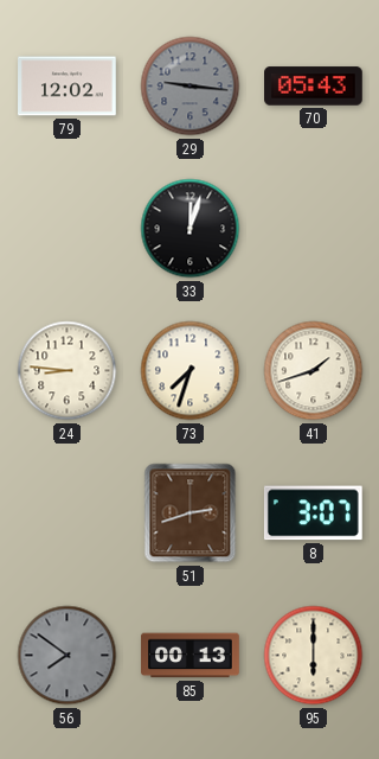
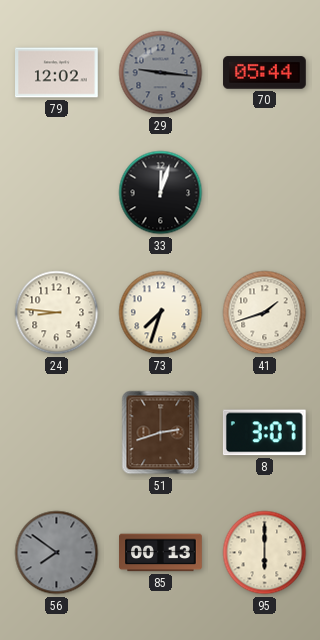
70: 05:43 -> 05:44
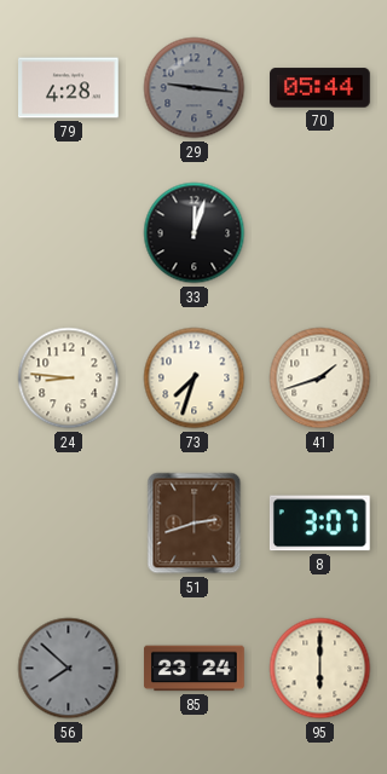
79: 12:02 -> 4:28
56: 7:51 -> 7:52
85: 00:13 -> 23:24
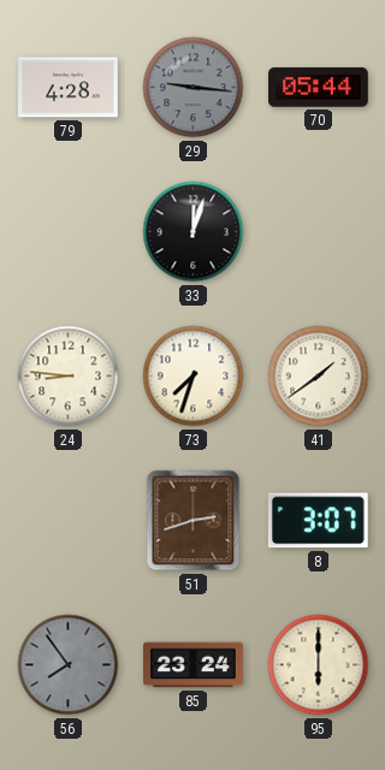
41: 1:42 -> 1:39
56: 7:52 -> 7:54
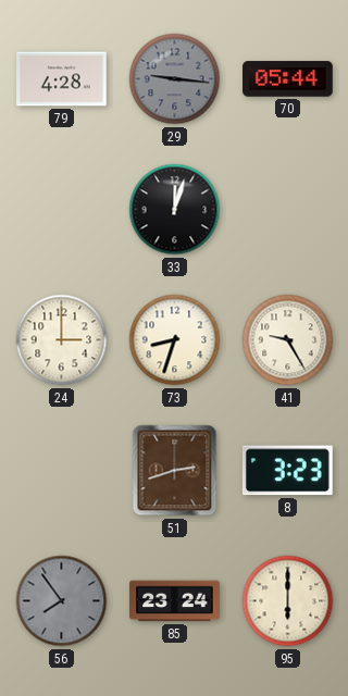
24: 8:46 -> 3:00
73: 7:33 -> 8:33
41: 1:39 -> 9:25
8: 3:07 -> 3:23
